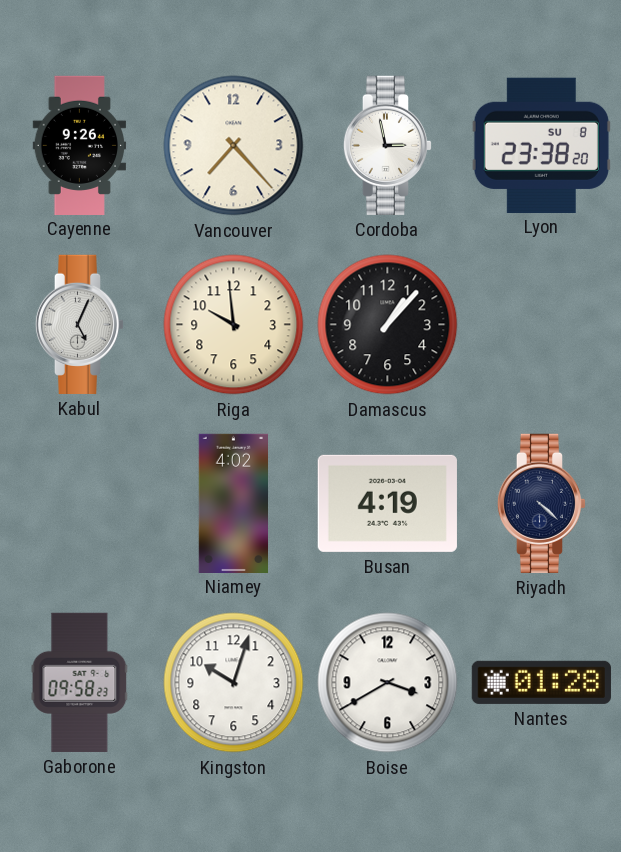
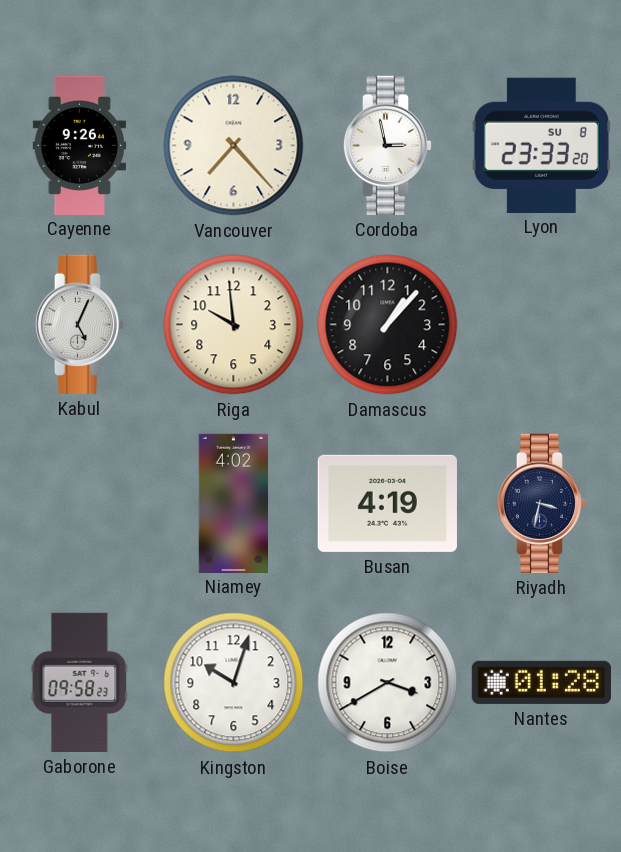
Lyon: 23:38 -> 23:33
Riyadh: 4:22 -> 3:32
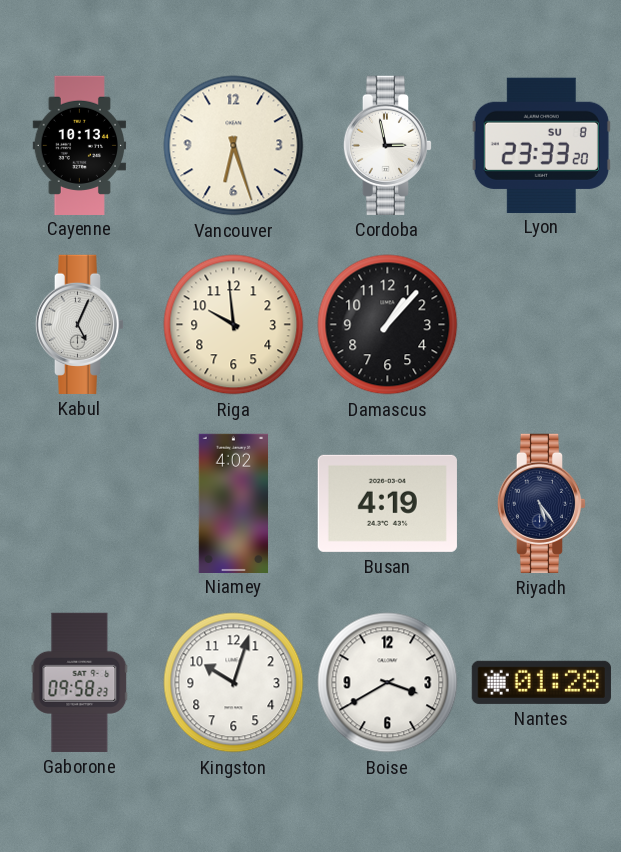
Cayenne: 9:26 -> 10:13
Vancouver: 7:23 -> 6:27
Riyadh: 3:32 -> 5:24
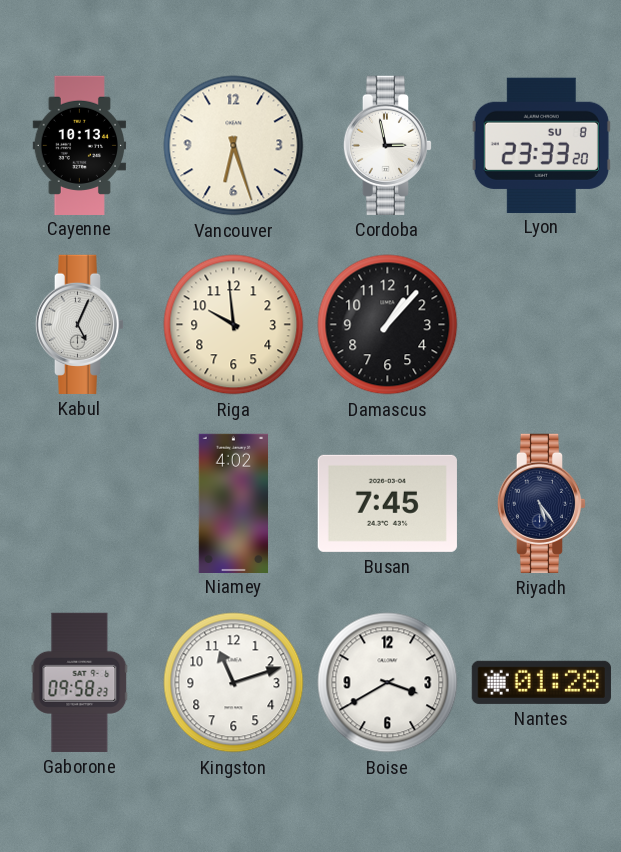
Busan: 4:19 -> 7:45
Kingston: 10:03 -> 11:12
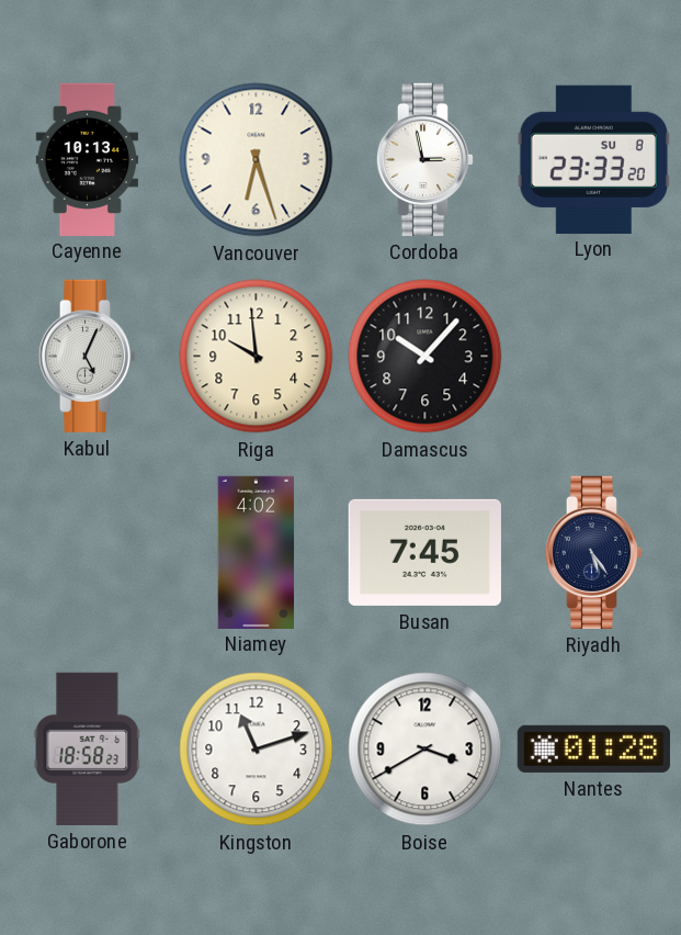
Damascus: 1:07 -> 10:07
Gaborone: 09:58 -> 18:58
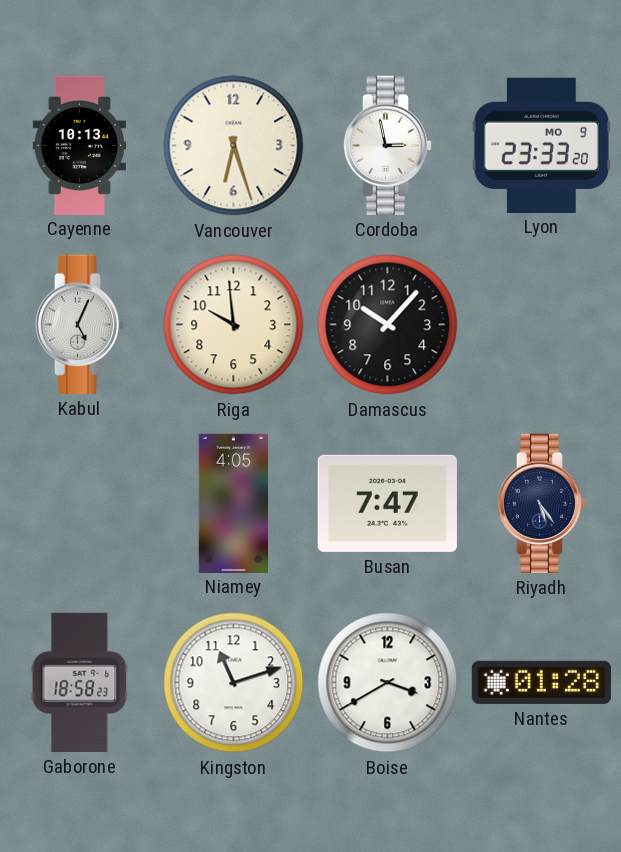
Lyon date: SU 8 -> MO 9
Niamey: 4:02 -> 4:05
Busan: 7:45 -> 7:47
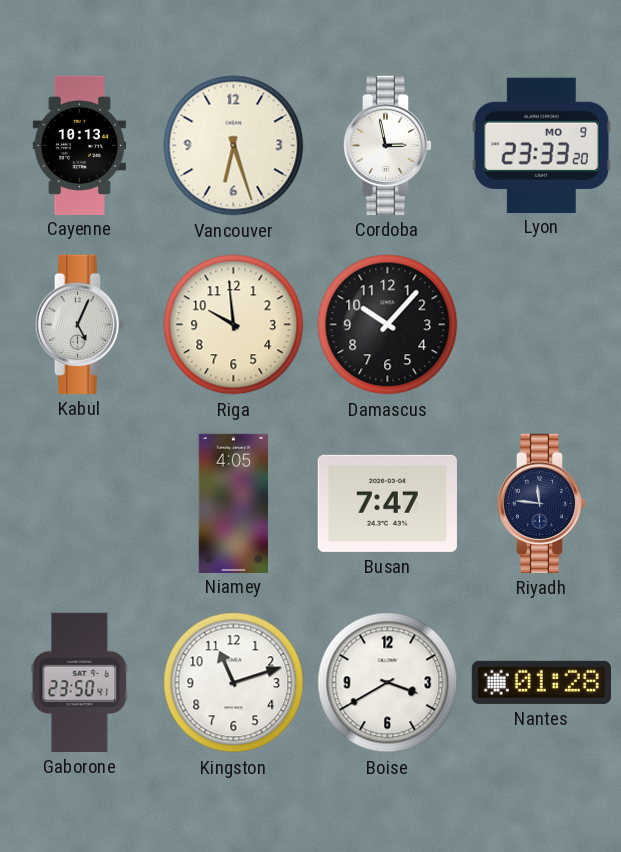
Riyadh: 5:24 -> 11:46
Gaborone: 18:58 -> 23:50
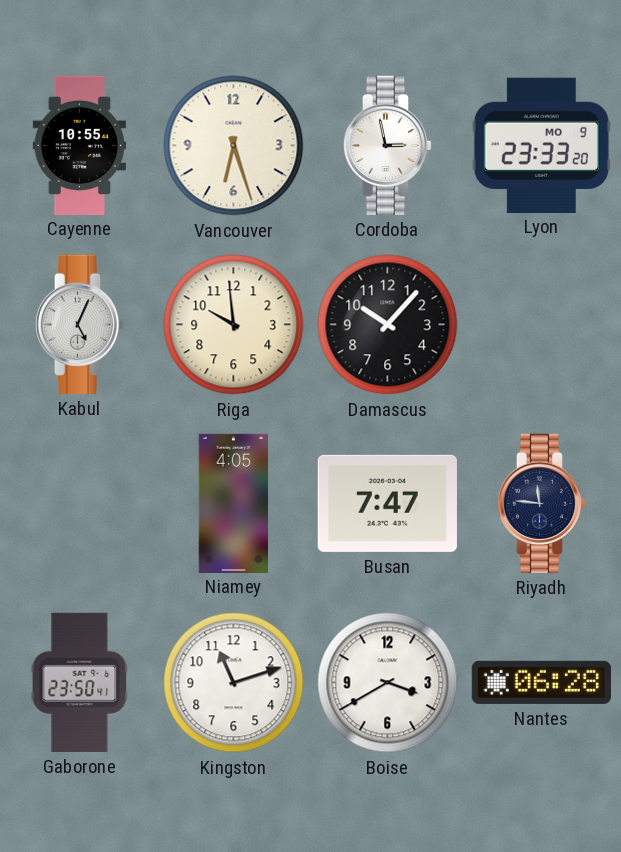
Cayenne: 10:13 -> 10:55
Nantes: 01:28 -> 06:28
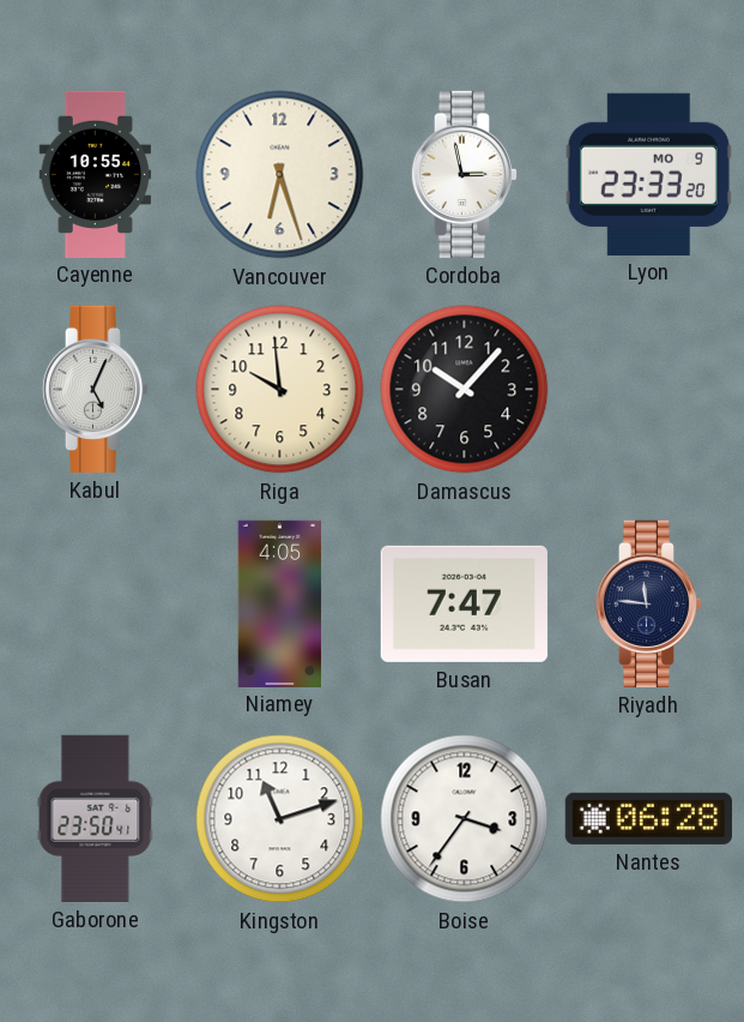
Boise: 3:40 -> 3:36
